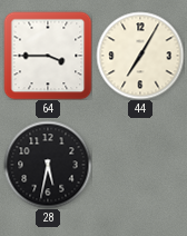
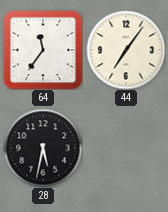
64: 3:45 -> 11:36
44: 7:05 -> 7:06
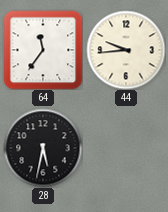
44: 7:06 -> 9:44
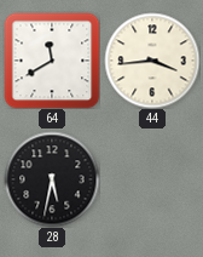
64: 11:36 -> 11:40
44: 9:44 -> 3:44
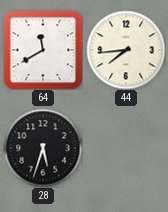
44: 3:44 -> 7:44
28: 5:32 -> 5:33
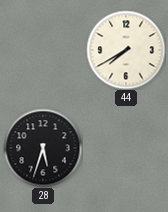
64: 11:40 -> none
44: 7:44 -> 7:40
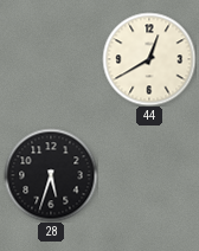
44: 7:40 -> 12:40
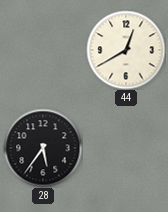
28: 5:33 -> 5:36
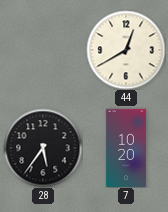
7: none -> 10:20
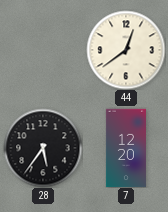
44: 12:40 -> 12:39
7: 10:20 -> 12:20
